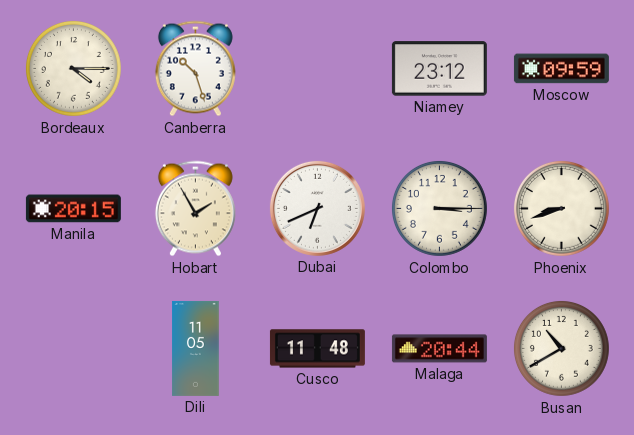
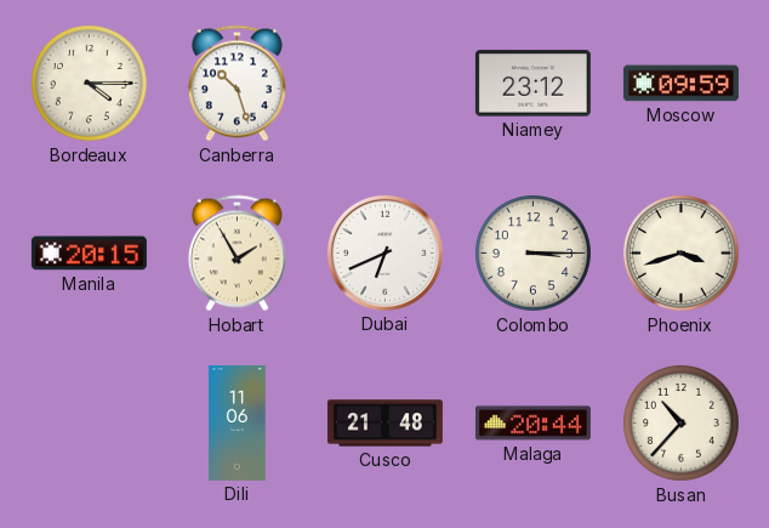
Phoenix: 8:42 -> 3:42
Dili: 11:05 -> 11:06
Cusco: 11:48 -> 21:48
Busan: 10:40 -> 10:37
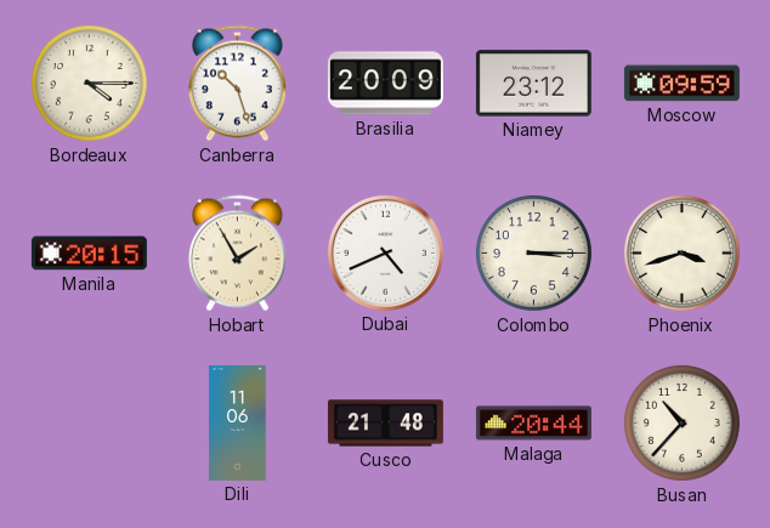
Brasilia: none -> 20:09
Dubai: 6:41 -> 4:41
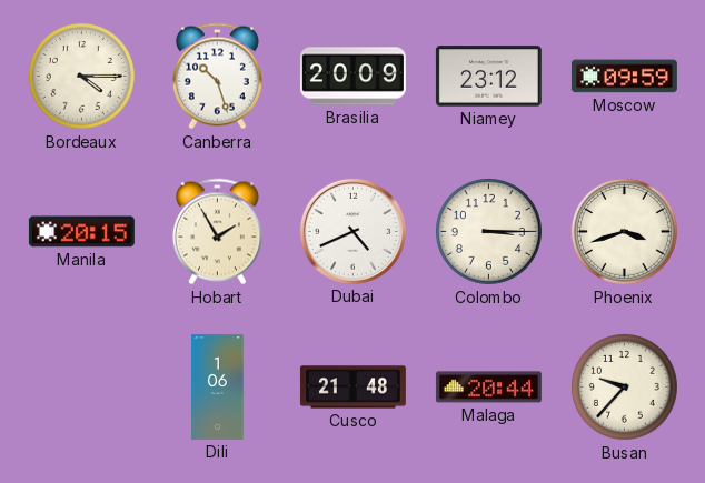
Dili: 11:06 -> 1:06
Busan: 10:37 -> 9:37
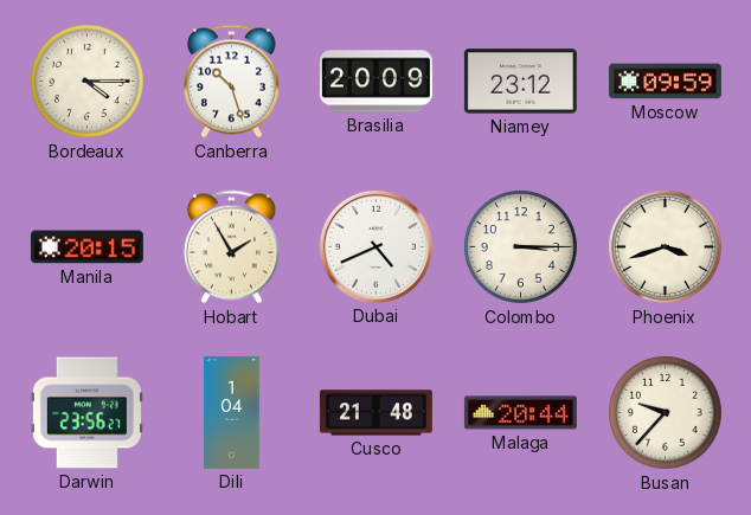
Darwin: none -> 23:56
Dili: 1:06 -> 1:04
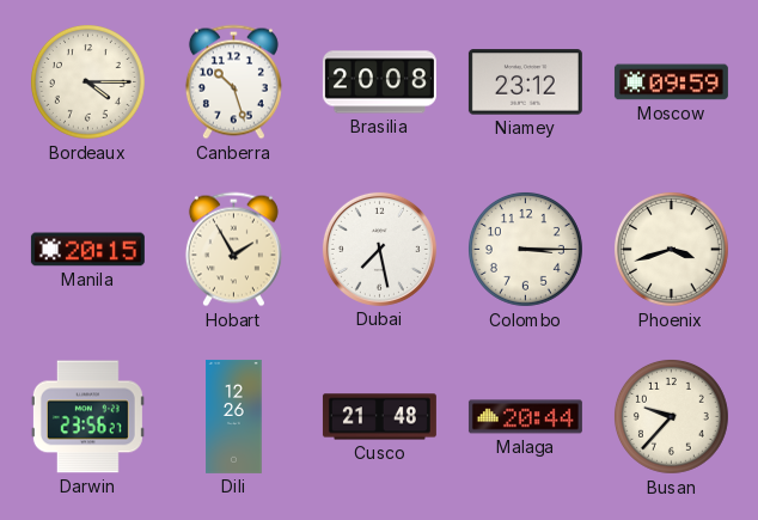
Brasilia: 20:09 -> 20:08
Dubai: 4:41 -> 7:28
Dili: 1:04 -> 12:26
